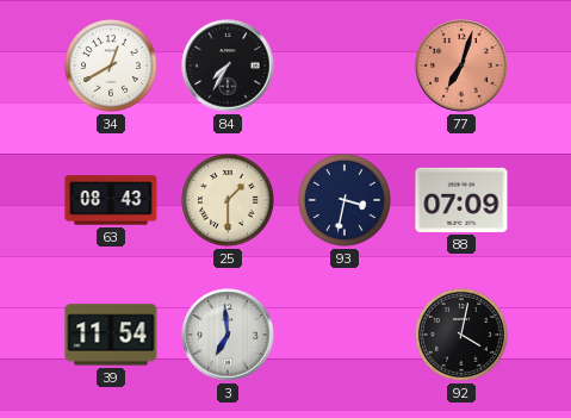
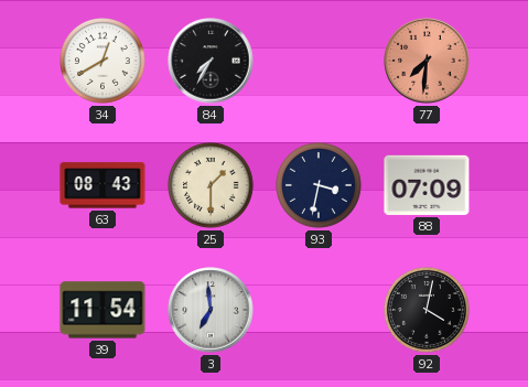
77: 7:03 -> 7:31
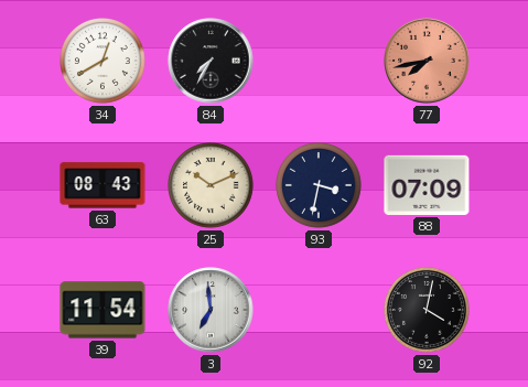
77: 7:31 -> 7:43
25: 1:30 -> 10:11
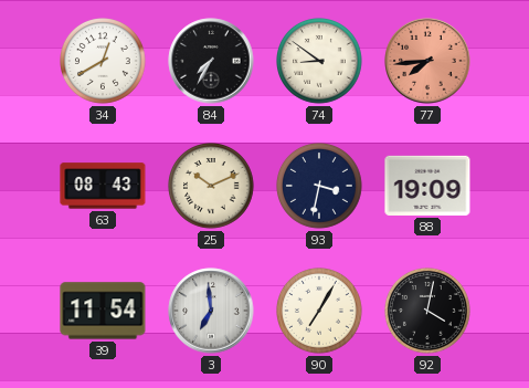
74: none -> 8:51
77: 7:43 -> 7:44
88: 07:09 -> 19:09
90: none -> 7:05
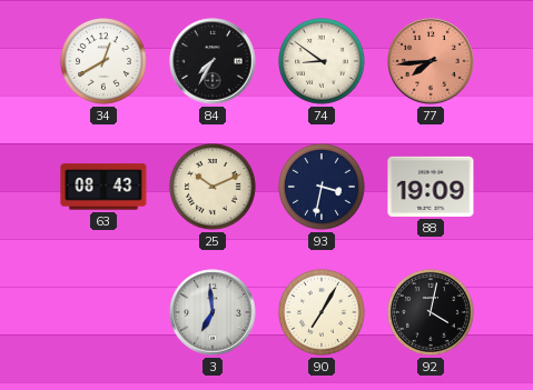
39: 11:54 -> none
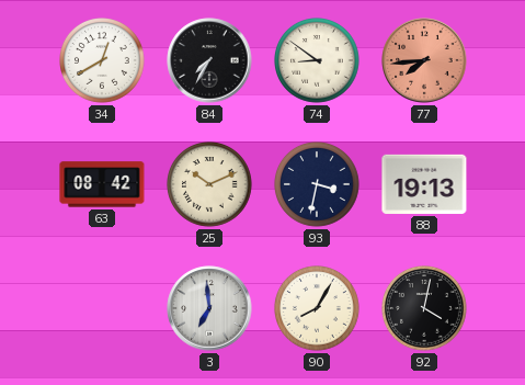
63: 08:43 -> 08:42
88: 19:09 -> 19:13
90: 7:05 -> 8:05
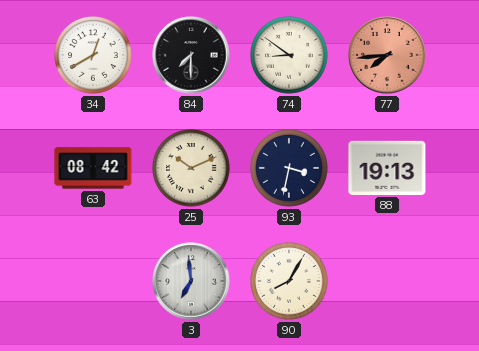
84: 7:35 -> 7:30
92: 4:02 -> none
